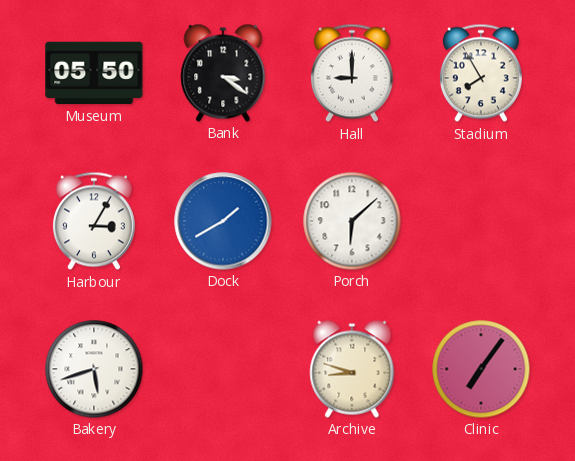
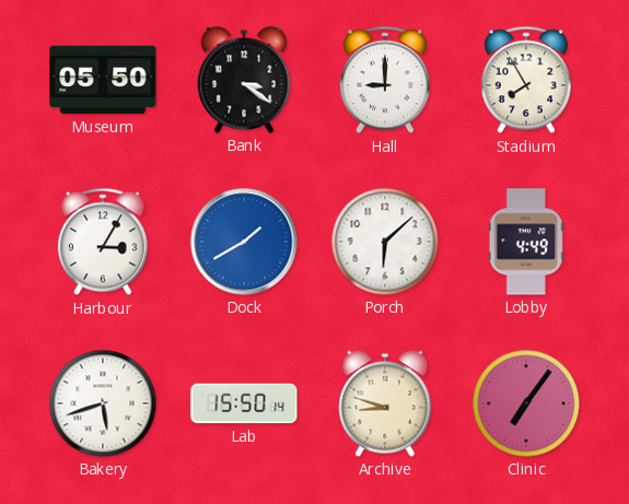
Lobby: none -> 4:49
Lab: none -> 15:50
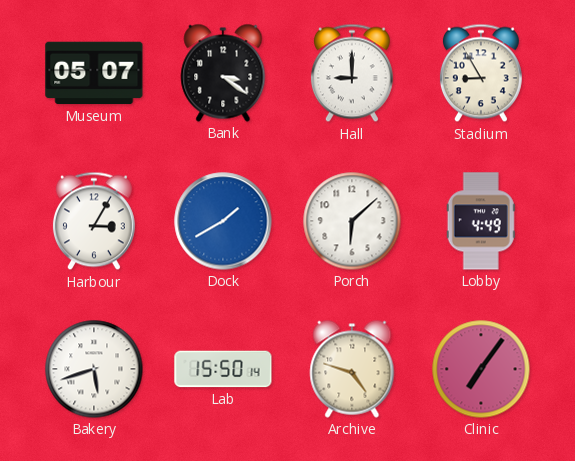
Museum: 05:50 -> 05:07
Stadium: 7:55 -> 8:55
Archive: 8:48 -> 4:48
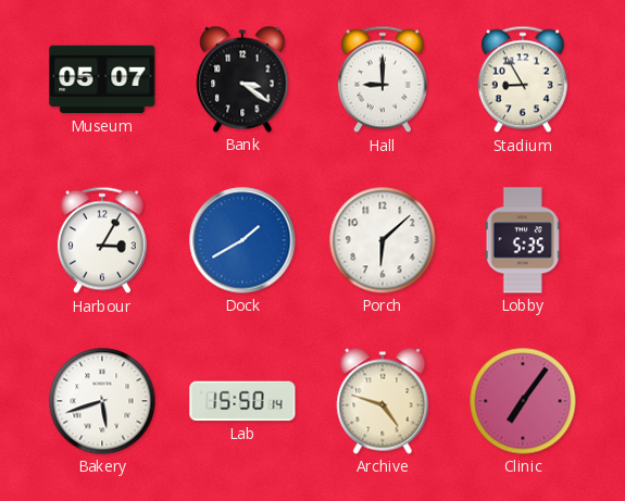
Lobby: 4:49 -> 5:35
